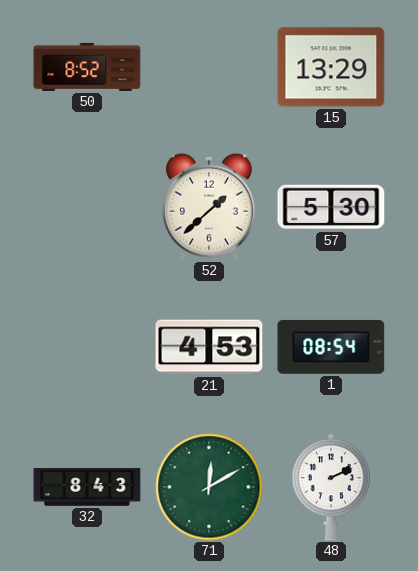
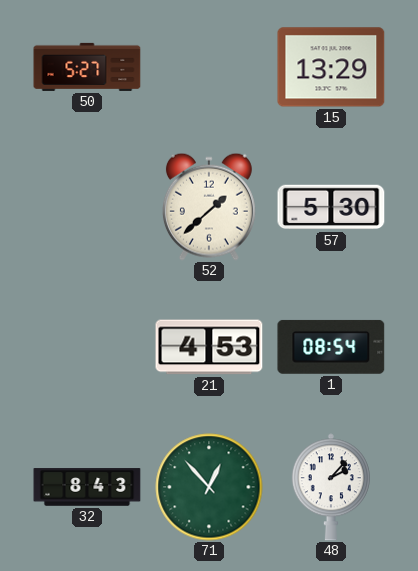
50: 8:52 -> 5:27
71: 12:10 -> 12:53
48: 2:11 -> 2:07
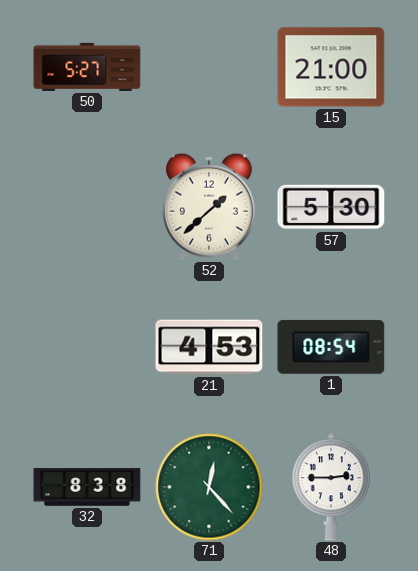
15: 13:29 -> 21:00
32: 8:43 -> 8:38
71: 12:53 -> 12:23
48: 2:07 -> 2:45
